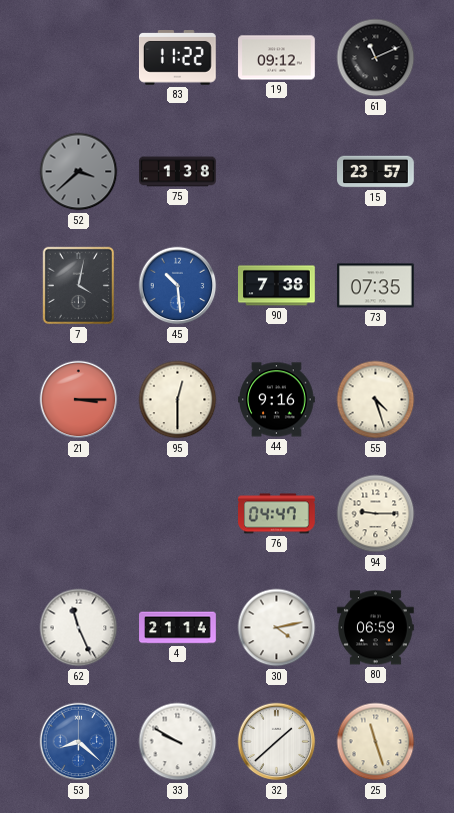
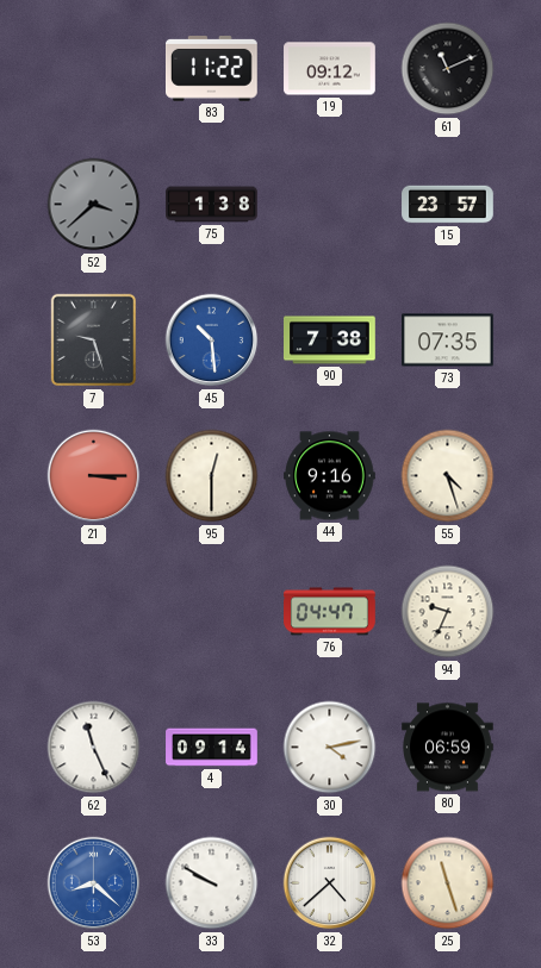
7: 4:02 -> 9:27
94: 9:15 -> 9:34
4: 21:14 -> 09:14
32: 1:38 -> 4:38
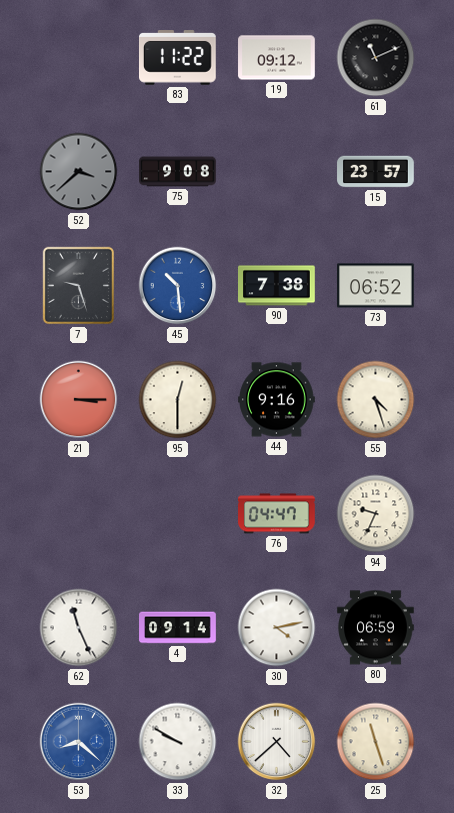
75: 1:38 -> 9:08
73: 07:35 -> 06:52
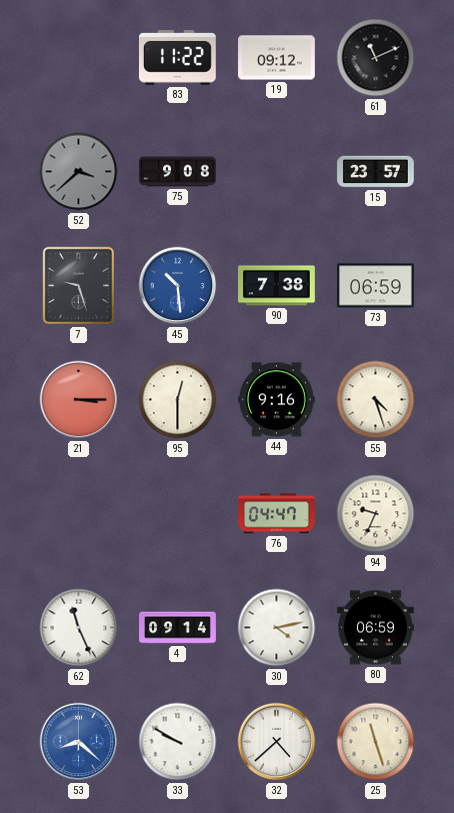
73: 06:52 -> 06:59
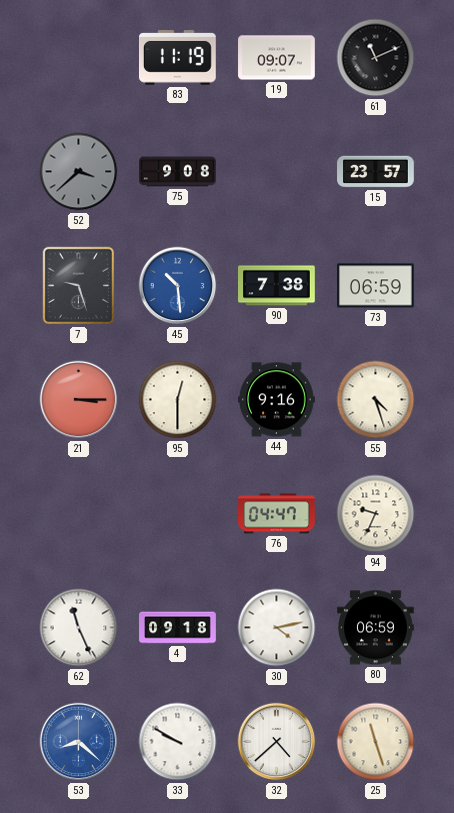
83: 11:22 -> 11:19
19: 09:12 -> 09:07
4: 09:14 -> 09:18
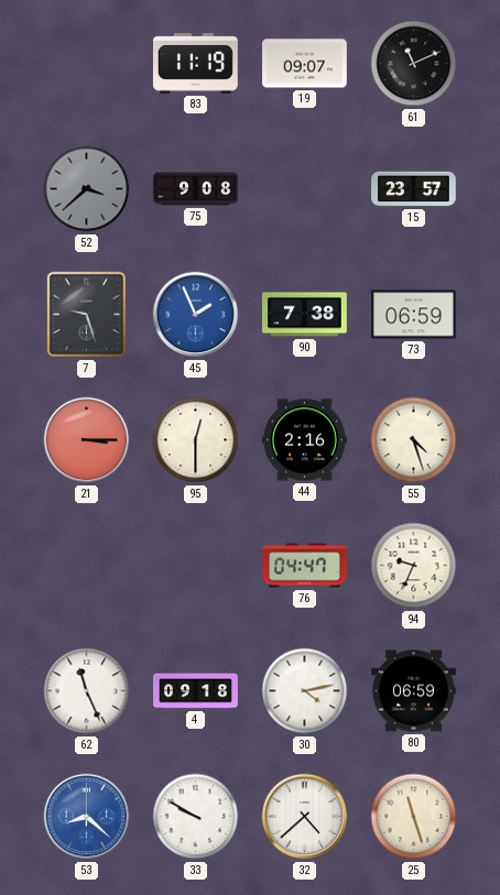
45: 10:29 -> 1:56
44: 9:16 -> 2:16
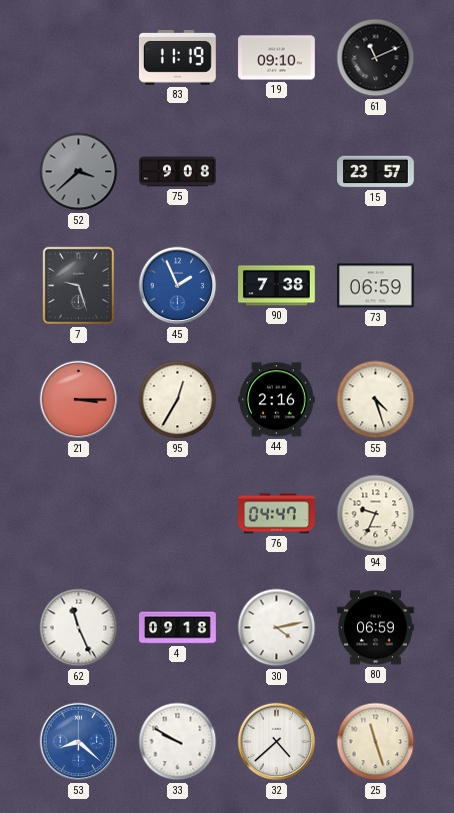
19: 09:07 -> 09:10
95: 12:30 -> 12:35
